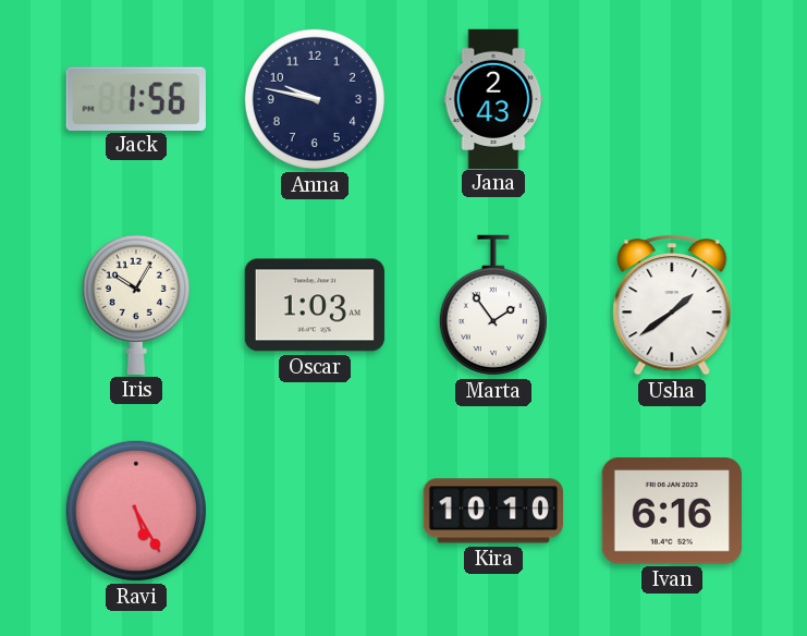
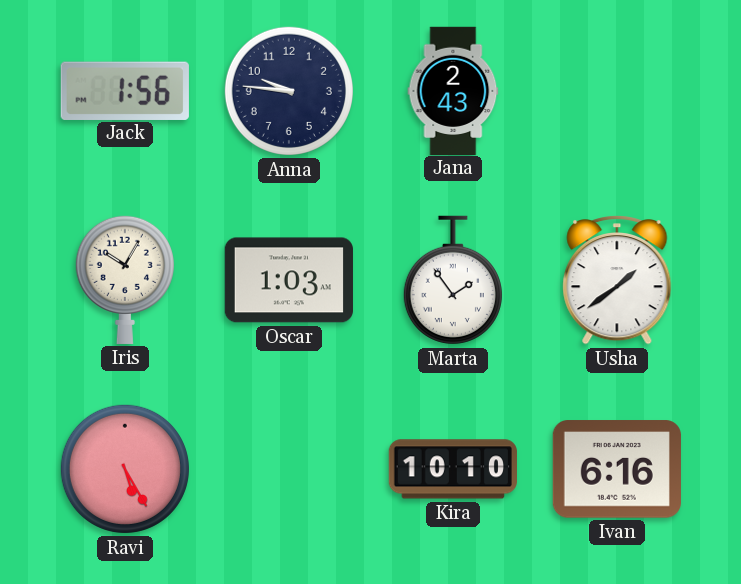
Anna: 9:47 -> 9:46
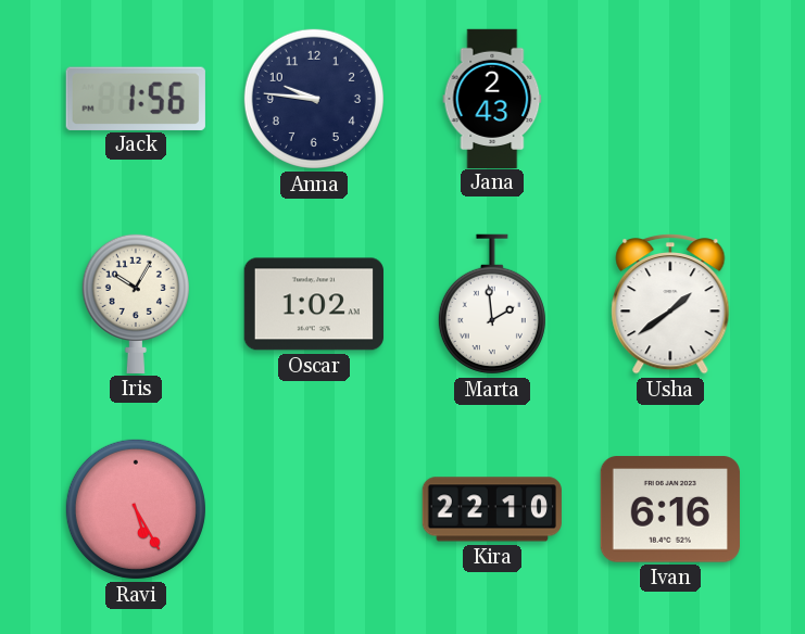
Oscar: 1:03 -> 1:02
Marta: 1:54 -> 1:59
Kira: 10:10 -> 22:10
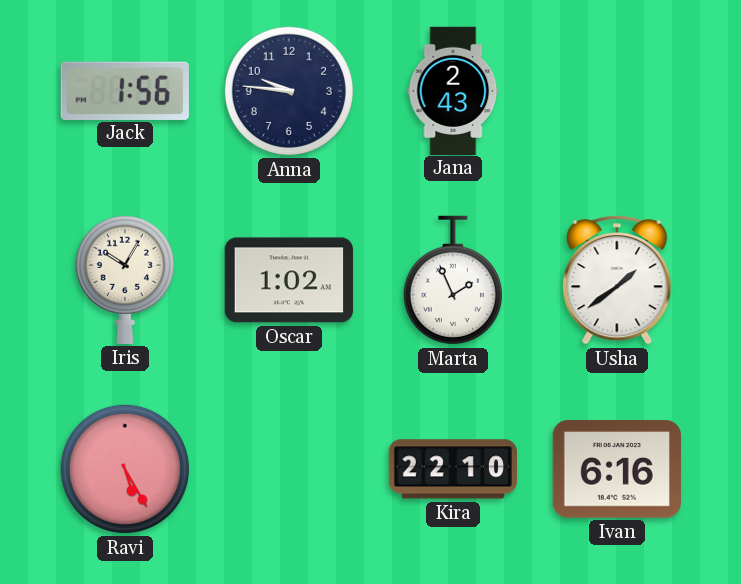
Marta: 1:59 -> 1:56
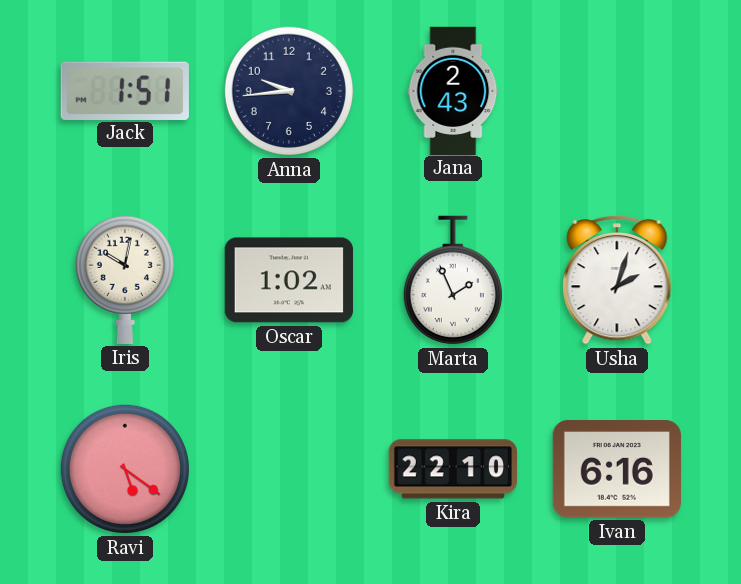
Jack: 1:56 -> 1:51
Anna: 9:46 -> 9:44
Iris: 10:05 -> 10:02
Usha: 1:39 -> 2:03
Ravi: 5:25 -> 5:21
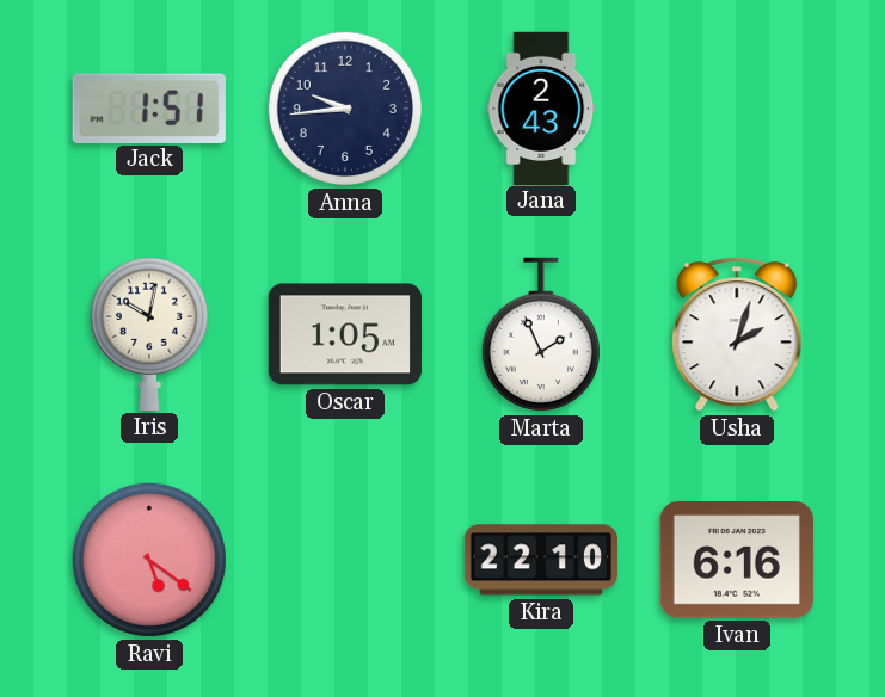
Oscar: 1:02 -> 1:05
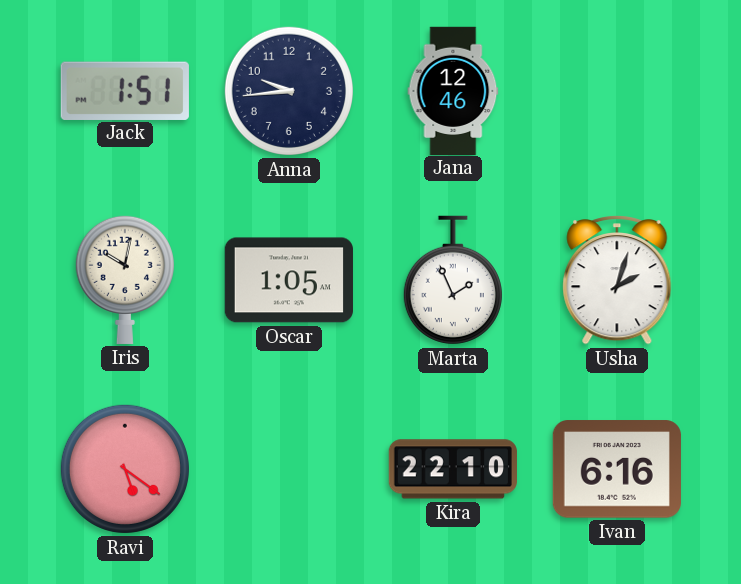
Jana: 2:43 -> 12:46
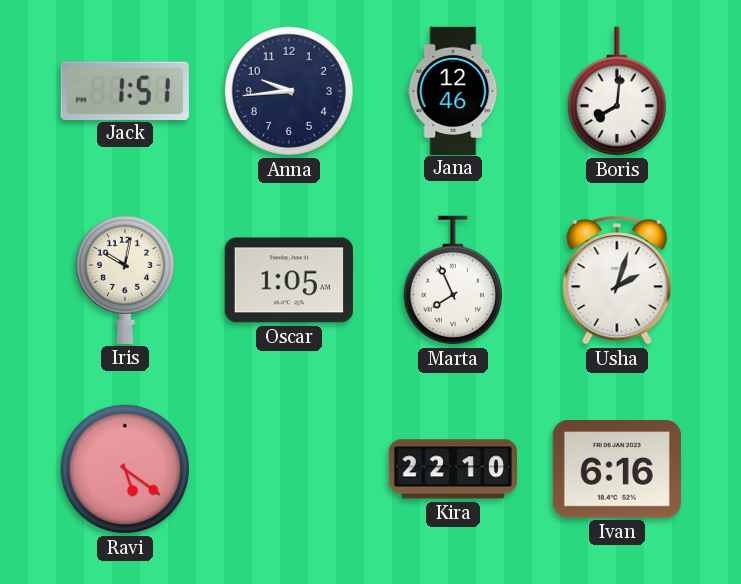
Boris: none -> 8:01
Marta: 1:56 -> 7:56
